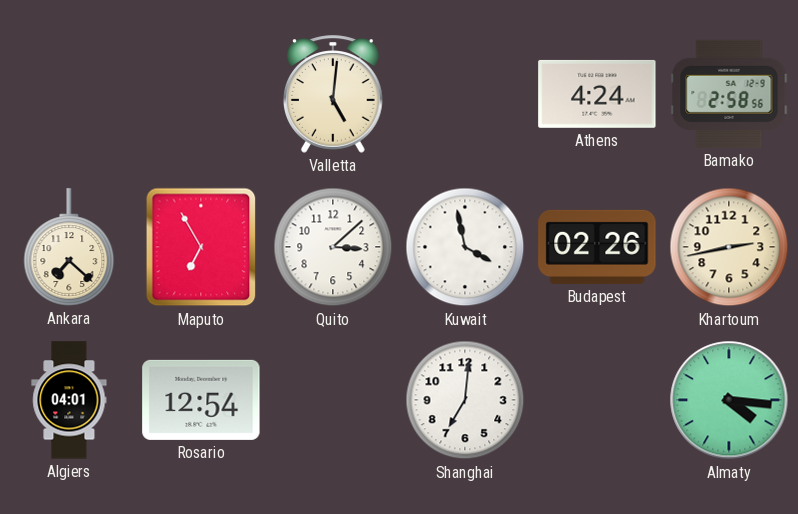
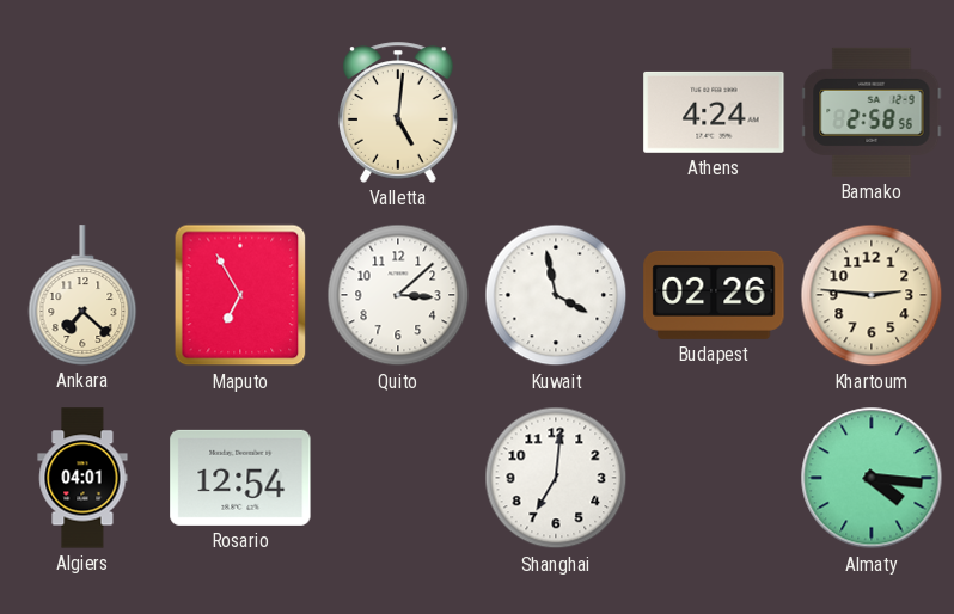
Khartoum: 2:43 -> 2:46
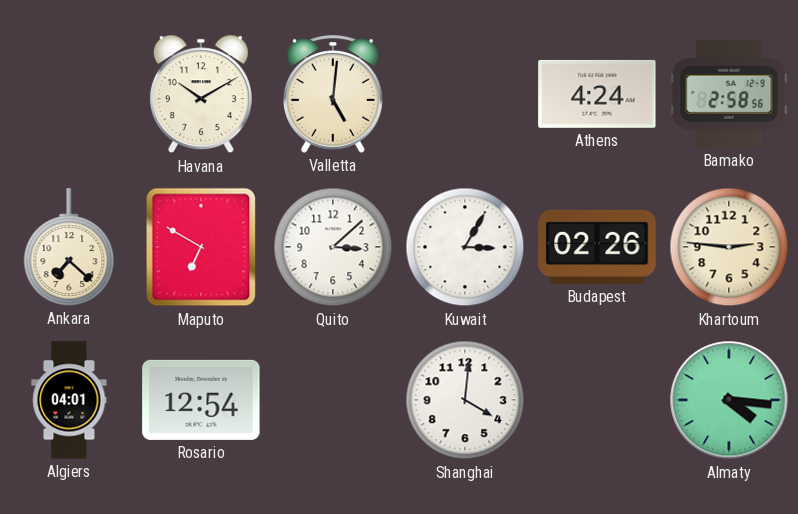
Havana: none -> 10:10
Maputo: 6:55 -> 6:50
Kuwait: 3:58 -> 3:05
Shanghai: 7:01 -> 4:01
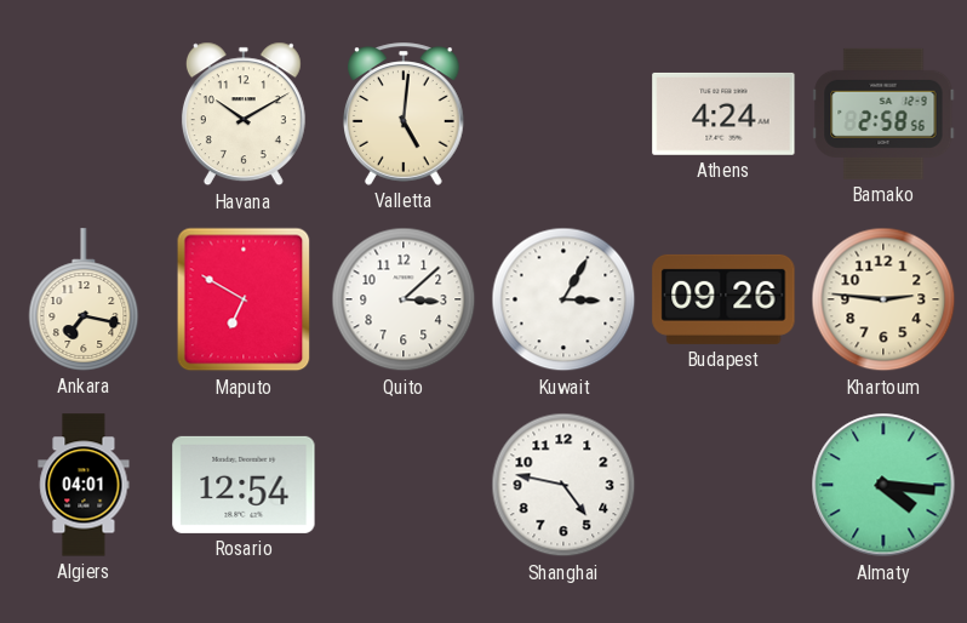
Ankara: 7:22 -> 7:17
Budapest: 02:26 -> 09:26
Shanghai: 4:01 -> 4:47
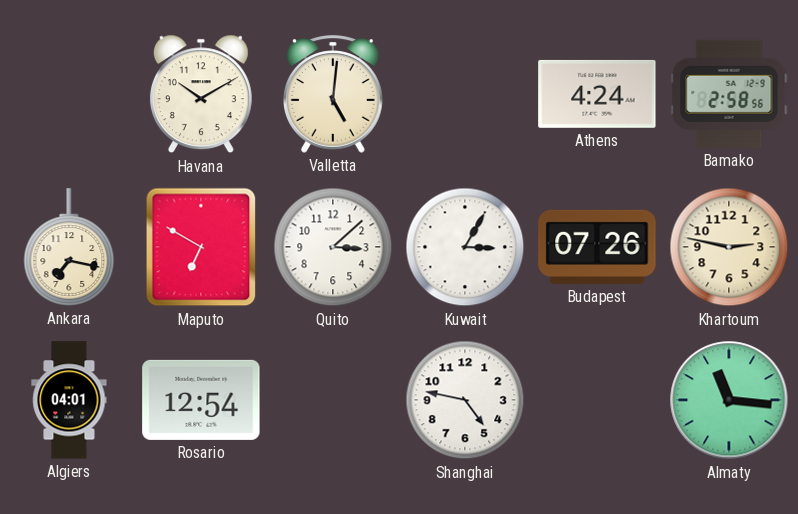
Budapest: 09:26 -> 07:26
Khartoum: 2:46 -> 2:47
Almaty: 4:16 -> 11:16
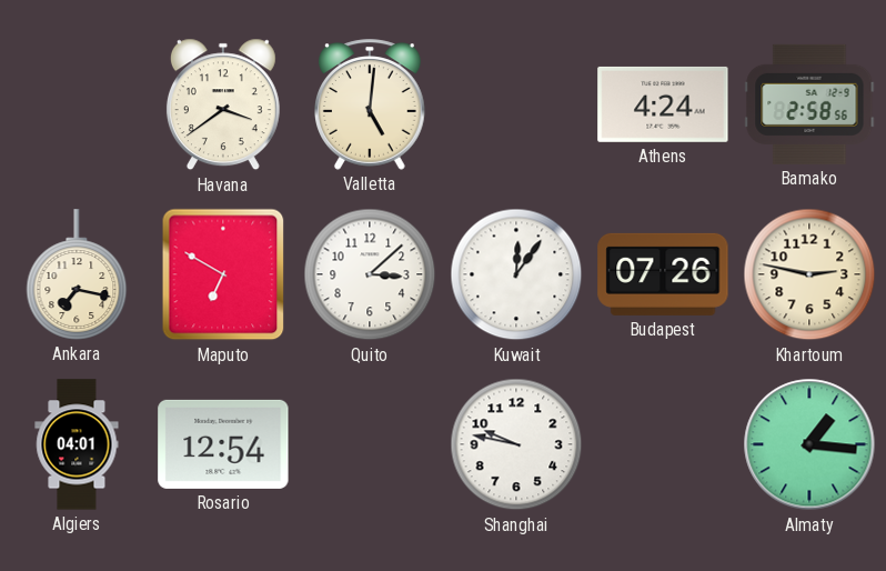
Havana: 10:10 -> 3:39
Kuwait: 3:05 -> 12:06
Shanghai: 4:47 -> 9:47
Almaty: 11:16 -> 1:16
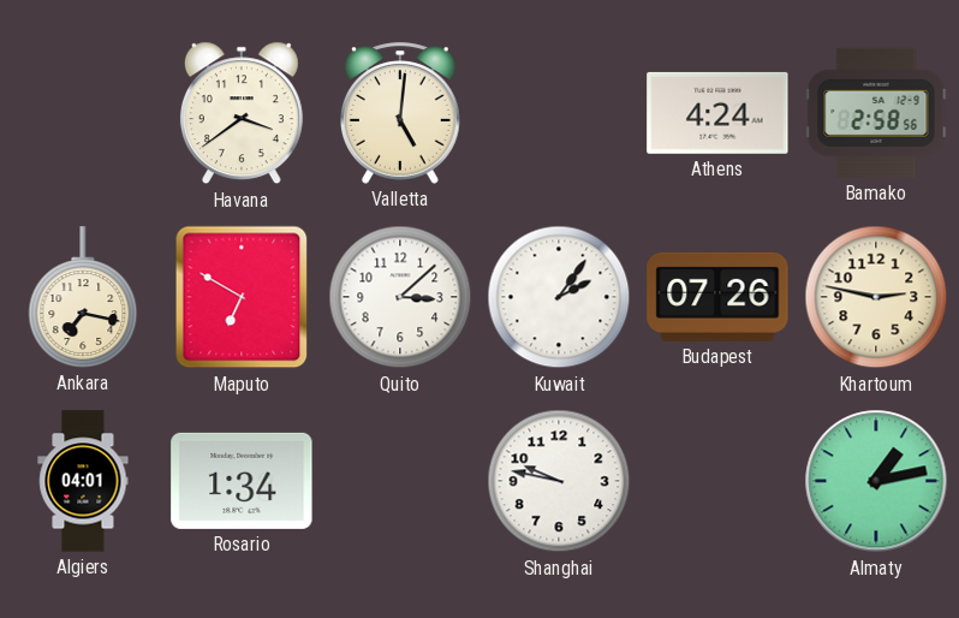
Kuwait: 12:06 -> 2:06
Rosario: 12:54 -> 1:34
Almaty: 1:16 -> 1:13
